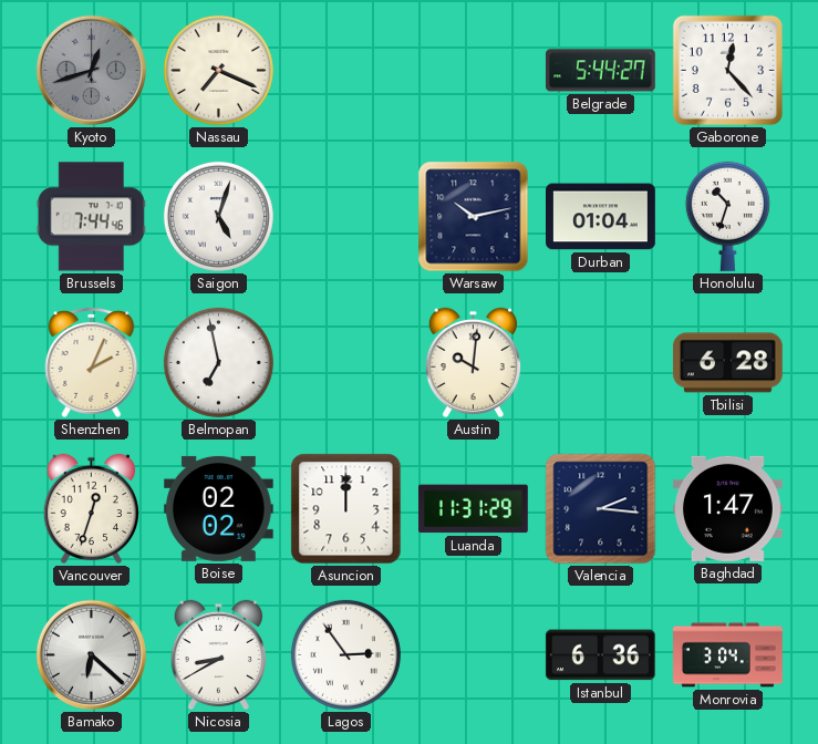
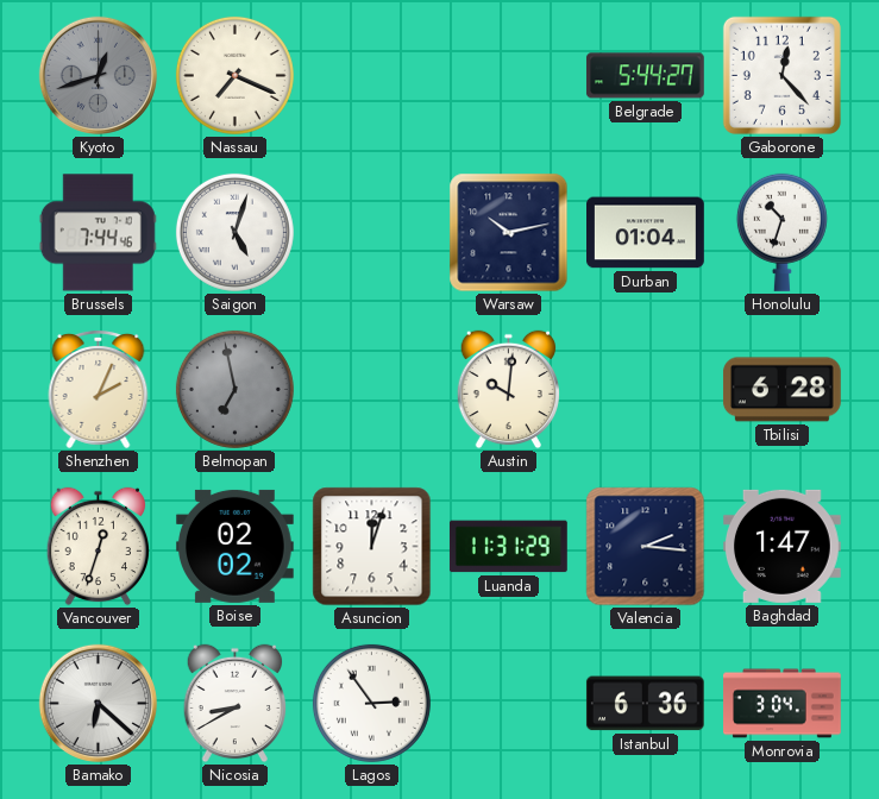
Belmopan dial: white -> grey
Asuncion: 12:00 -> 12:03
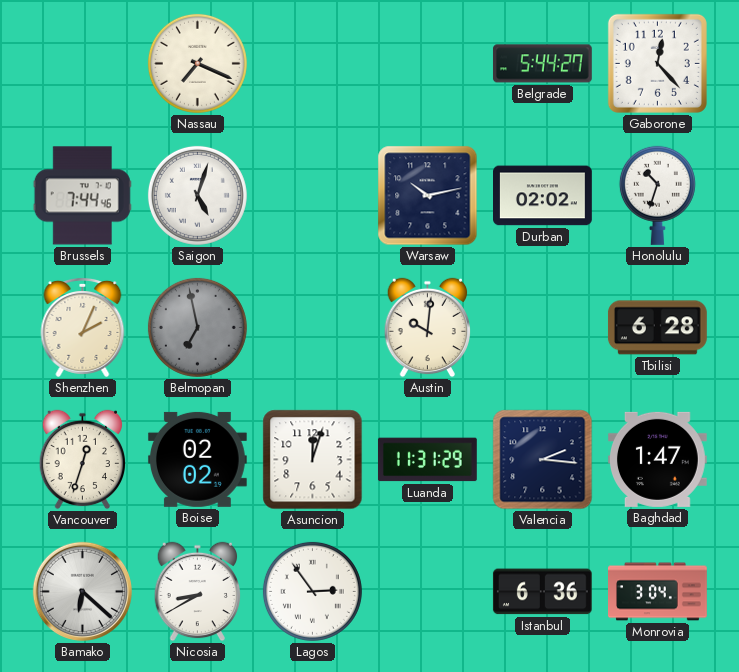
Kyoto: 12:42 -> none
Durban: 01:04 -> 02:02
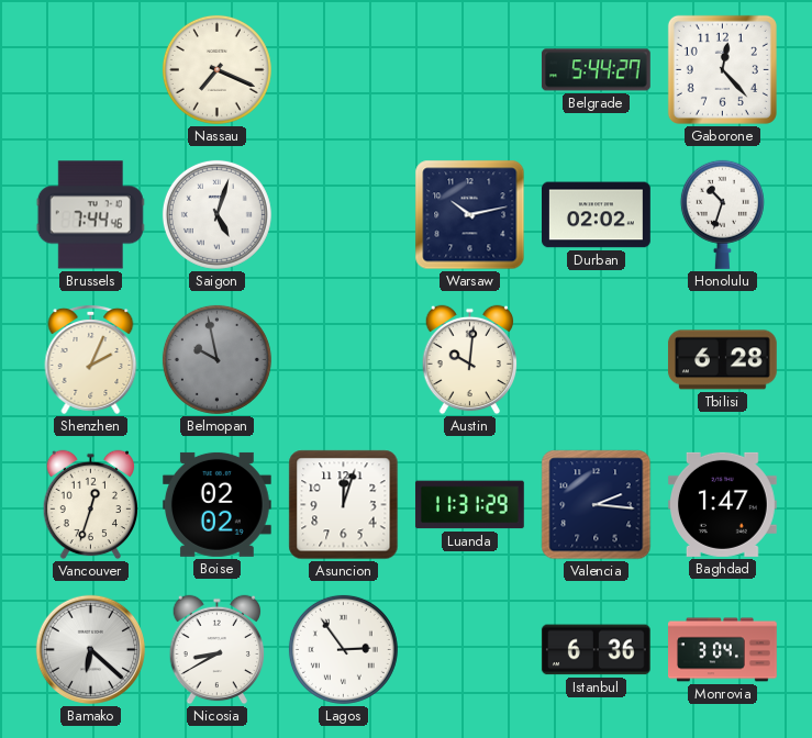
Belmopan: 6:58 -> 9:58
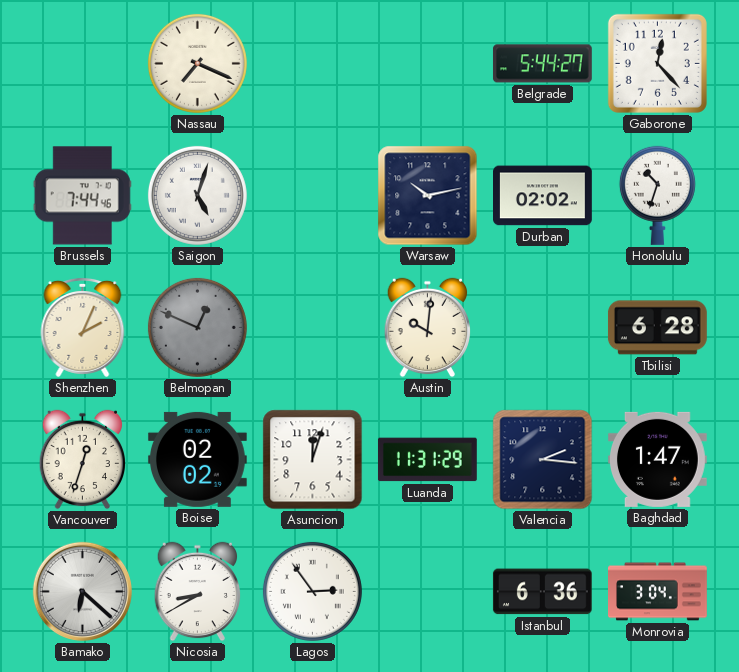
Belmopan: 9:58 -> 12:49
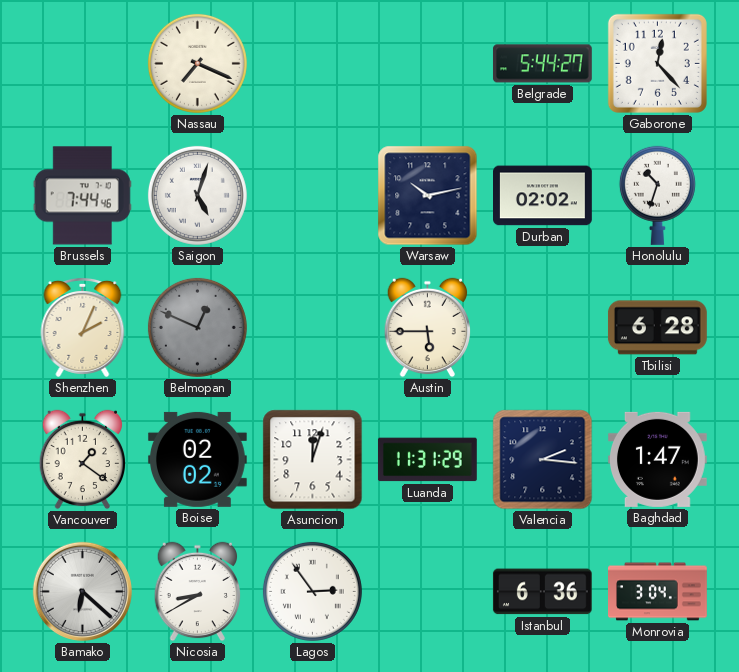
Austin: 10:01 -> 5:45
Vancouver: 12:33 -> 1:21
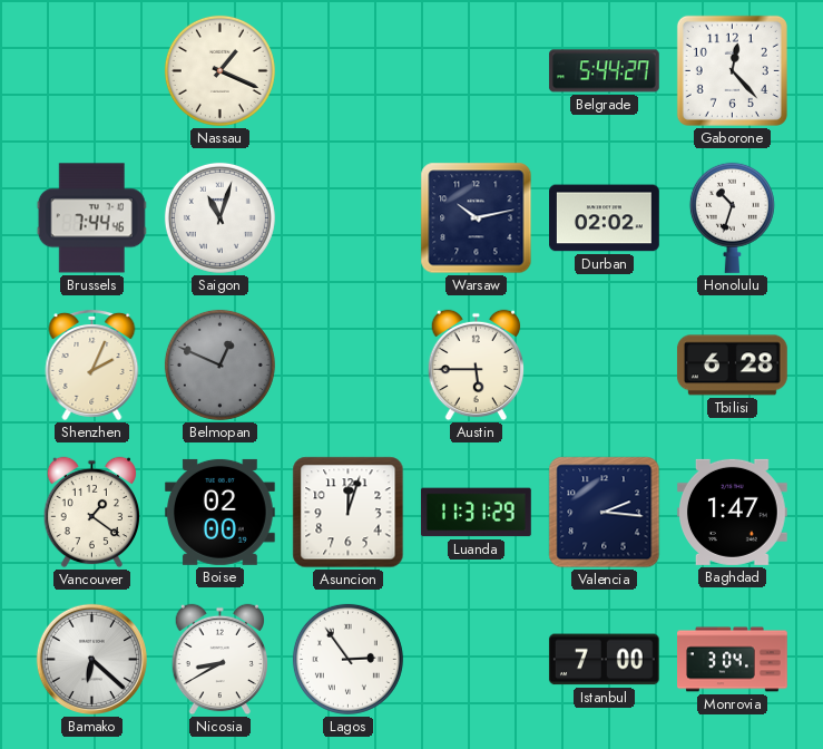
Nassau: 7:19 -> 1:19
Saigon: 5:03 -> 11:03
Boise: 02:02 -> 02:00
Istanbul: 6:36 -> 7:00
